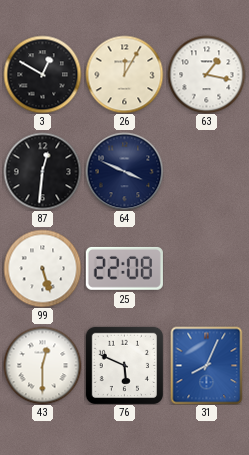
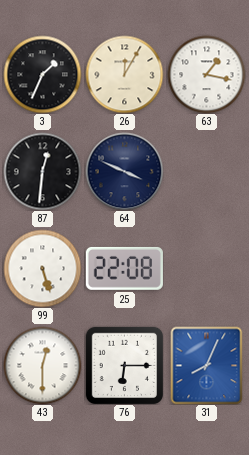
3: 12:50 -> 1:34
76: 5:49 -> 6:15
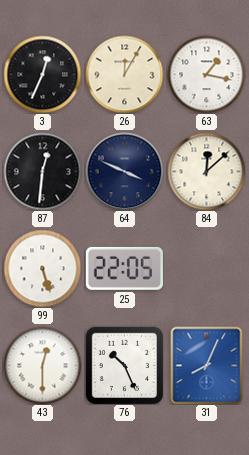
3: 1:34 -> 12:34
84: none -> 12:08
25: 22:08 -> 22:05
76: 6:15 -> 10:26
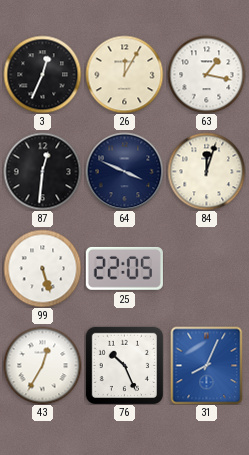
84: 12:08 -> 12:03
43: 12:30 -> 12:35
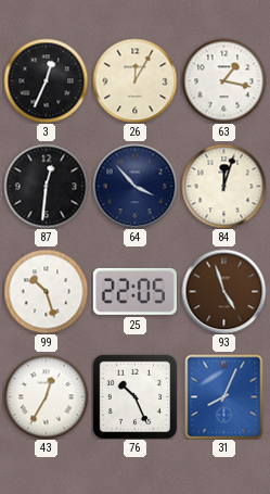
64: 3:49 -> 3:53
99: 5:27 -> 10:27
93: none -> 4:57
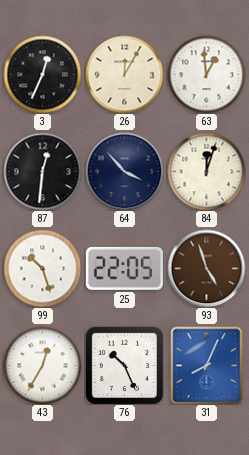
63: 1:17 -> 12:59
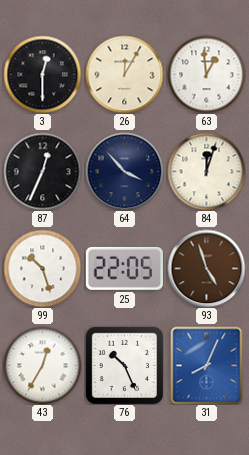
3: 12:34 -> 12:30
87: 12:31 -> 12:34
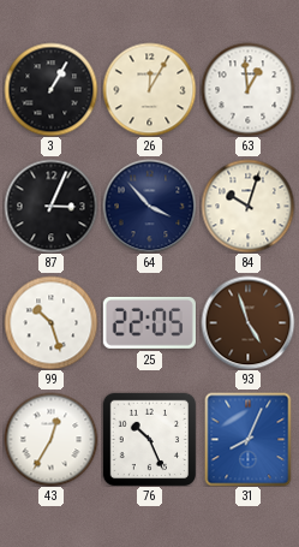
3: 12:30 -> 1:05
87: 12:34 -> 3:04
84: 12:03 -> 10:03
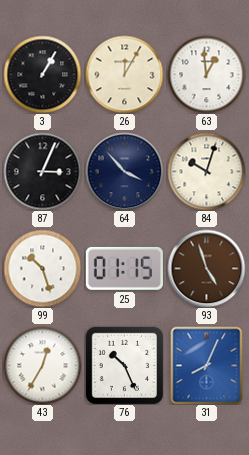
25: 22:05 -> 01:15
